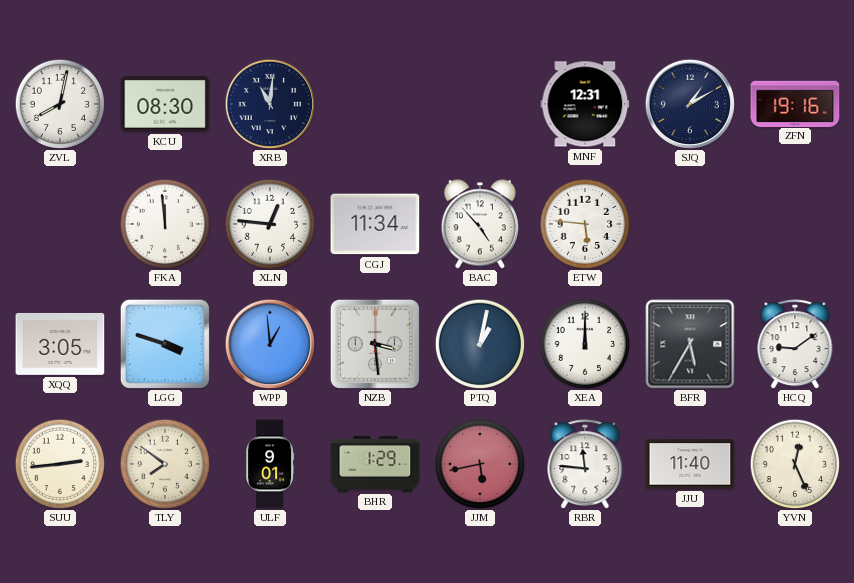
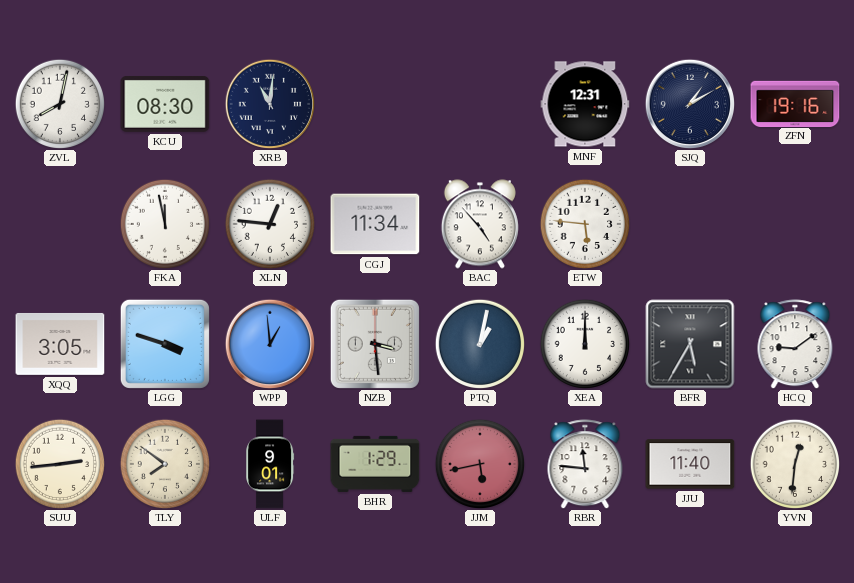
FKA: 11:59 -> 11:58
YVN: 12:26 -> 12:31
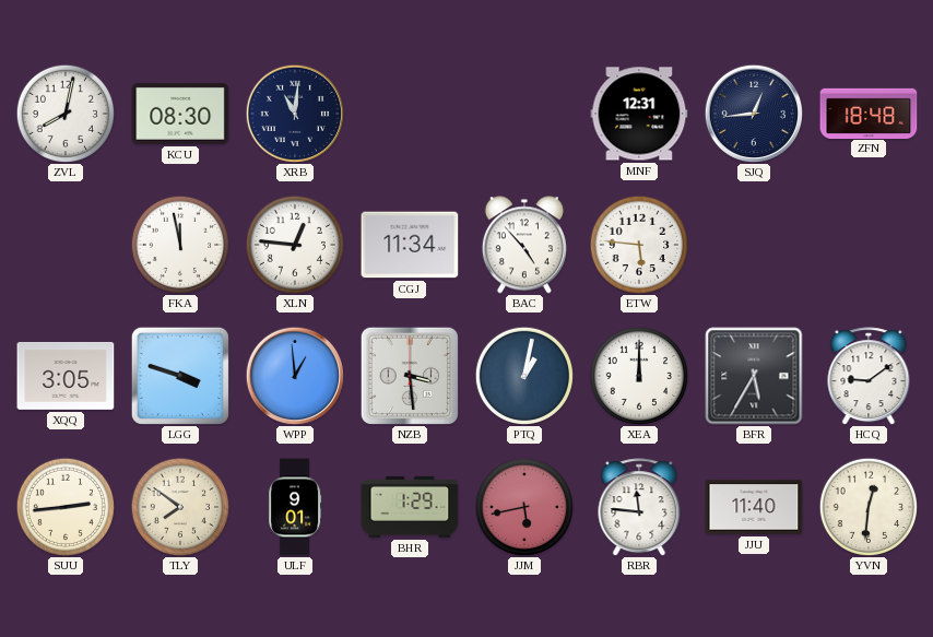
SJQ: 1:10 -> 12:44
ZFN: 19:16 -> 18:48
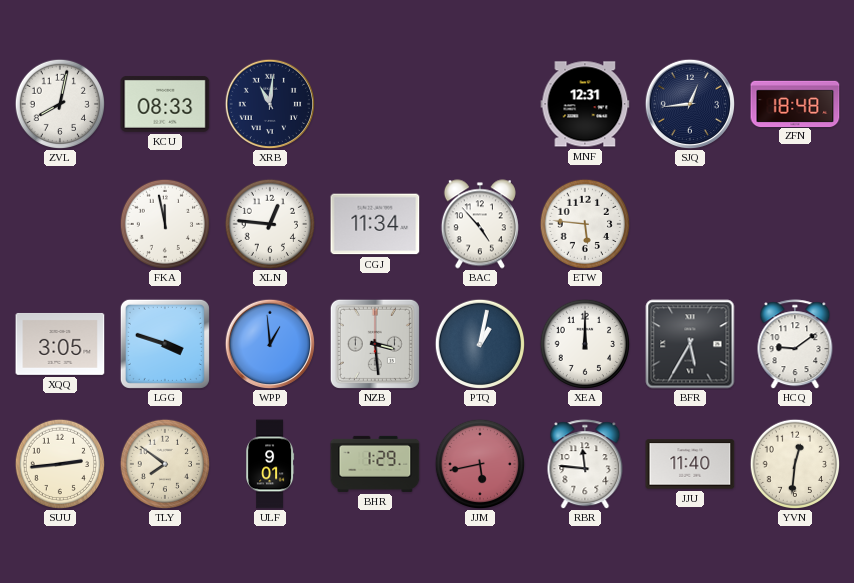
KCU: 08:30 -> 08:33
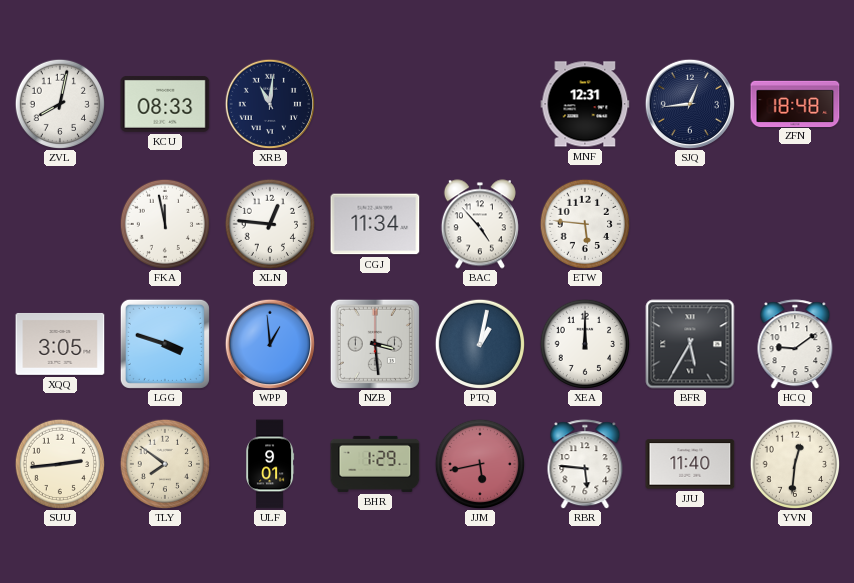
RBR: 11:46 -> 5:46
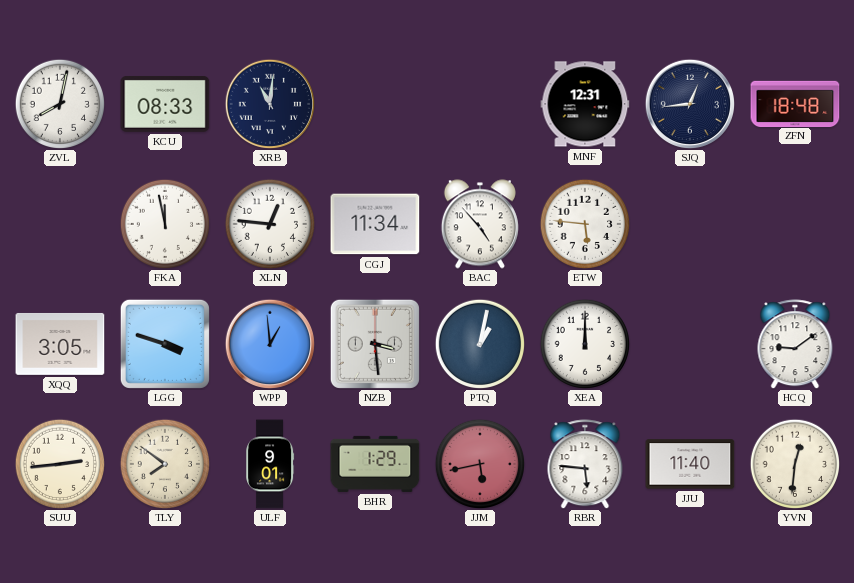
BFR: 5:35 -> none
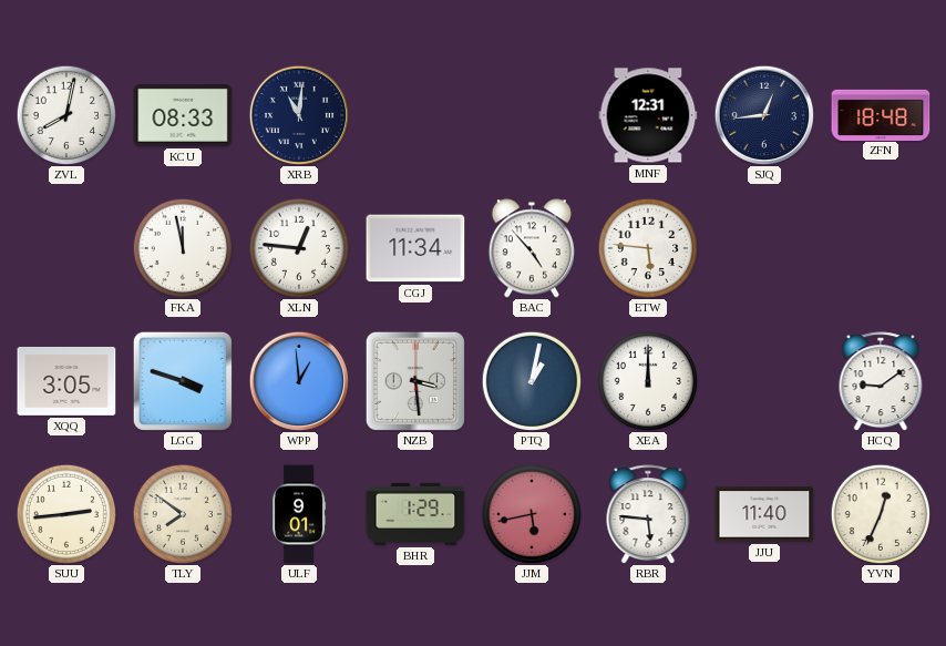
YVN: 12:31 -> 12:34
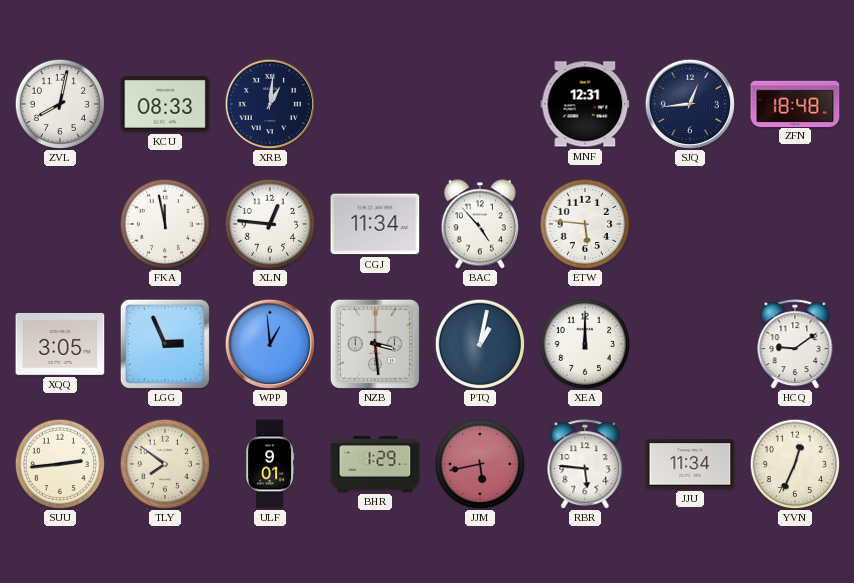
XRB: 11:01 -> 1:01
LGG: 3:48 -> 2:56
JJU: 11:40 -> 11:34
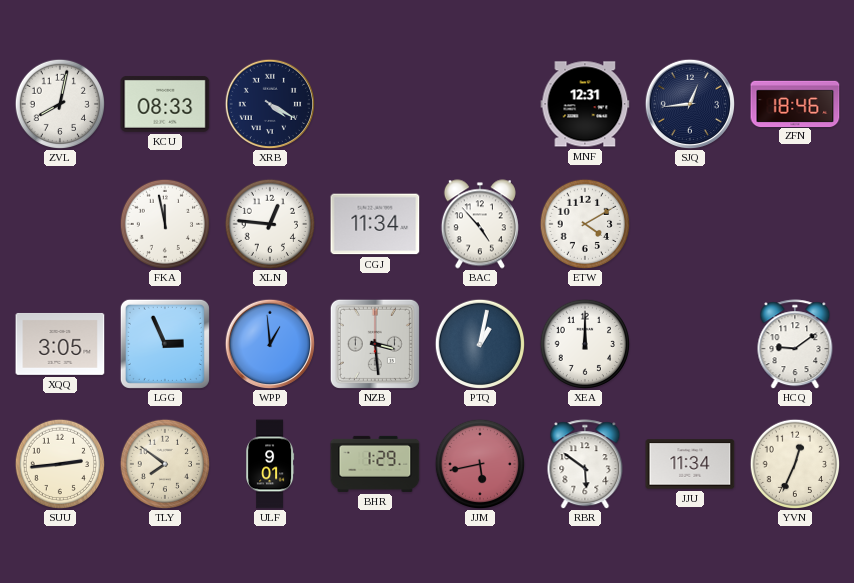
XRB: 1:01 -> 4:20
ZFN: 18:48 -> 18:46
ETW: 5:46 -> 4:10
RBR: 5:46 -> 5:51
